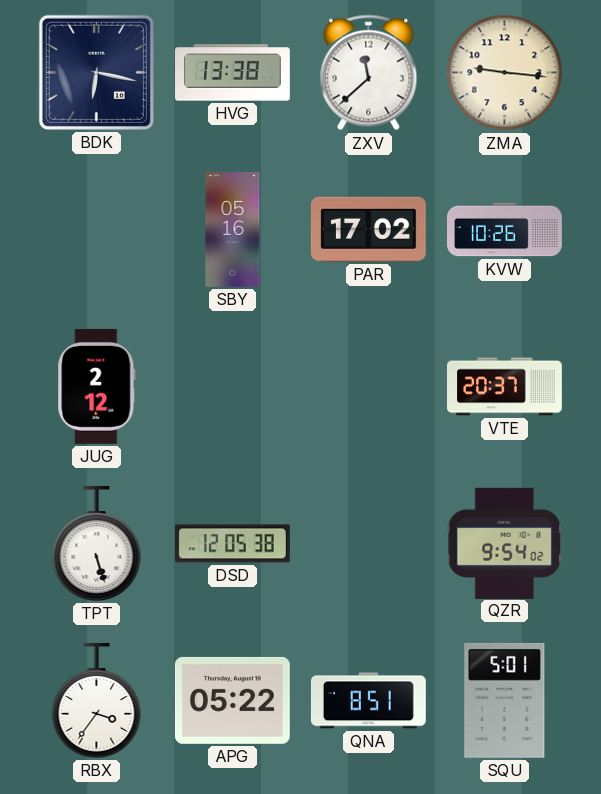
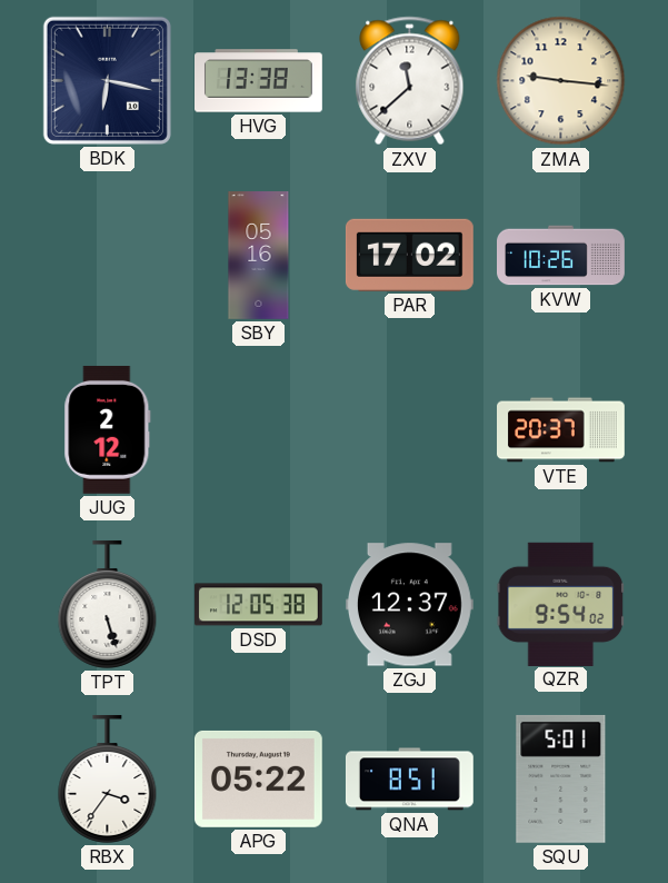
ZGJ: none -> 12:37
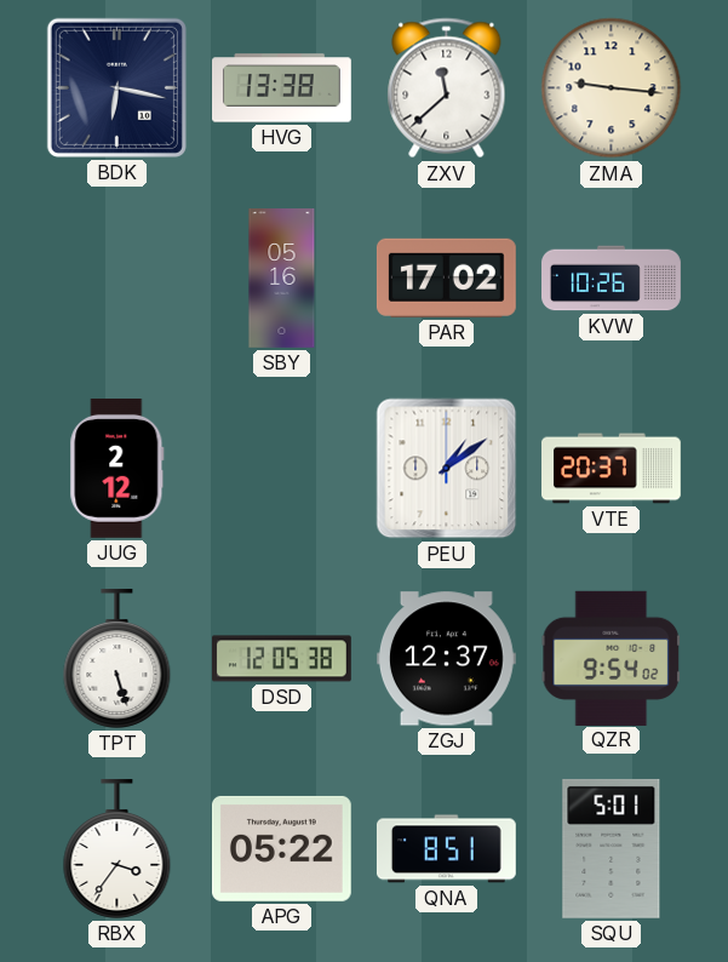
PEU: none -> 1:09
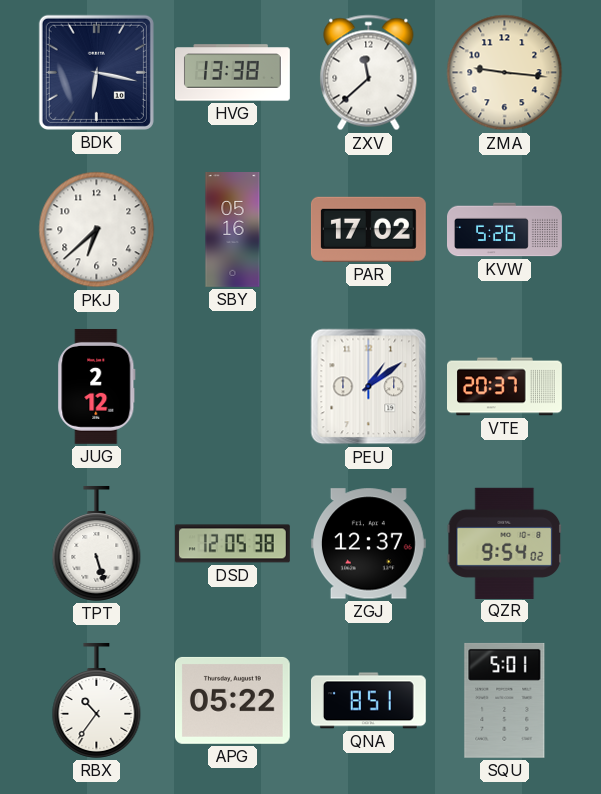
PKJ: none -> 6:38
KVW: 10:26 -> 5:26
RBX: 3:36 -> 10:36
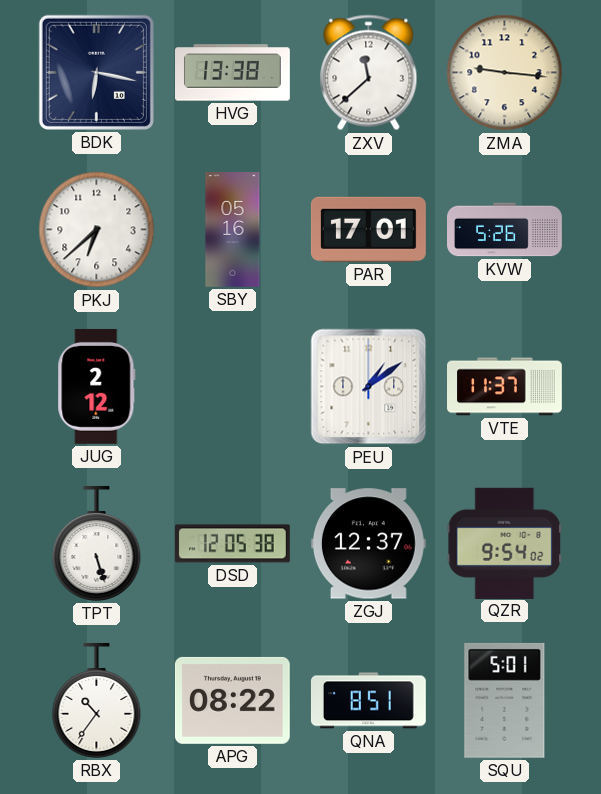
PAR: 17:02 -> 17:01
VTE: 20:37 -> 11:37
APG: 05:22 -> 08:22
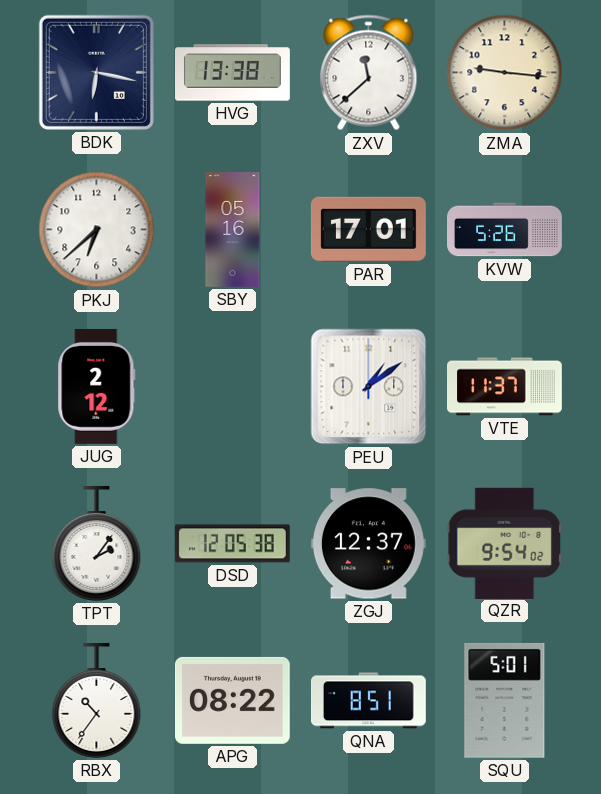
TPT: 5:27 -> 2:06
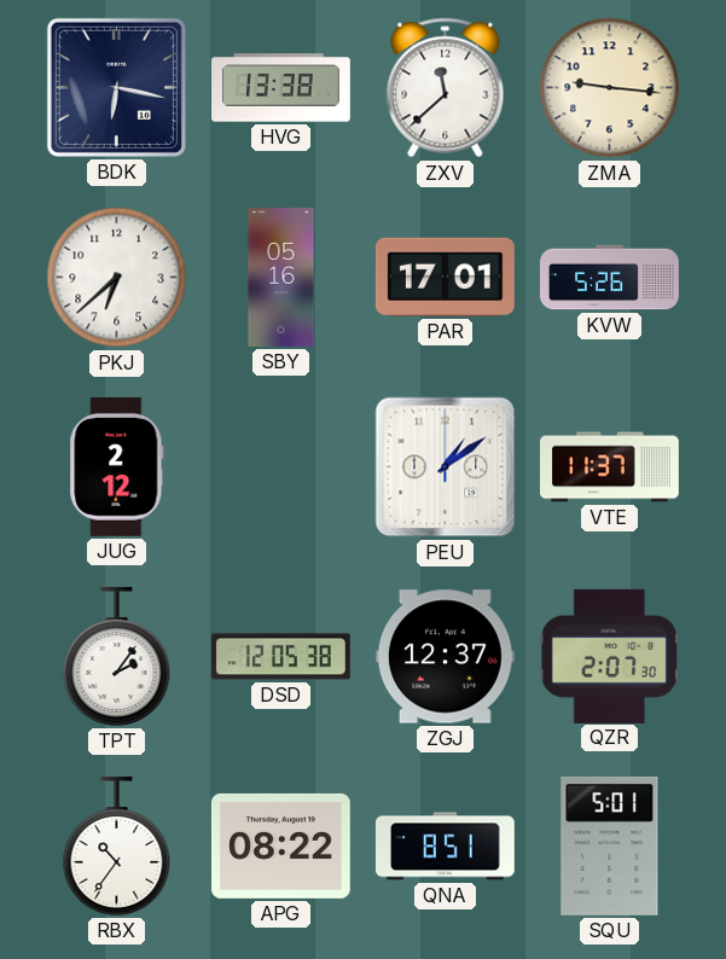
QZR: 9:54 -> 2:07
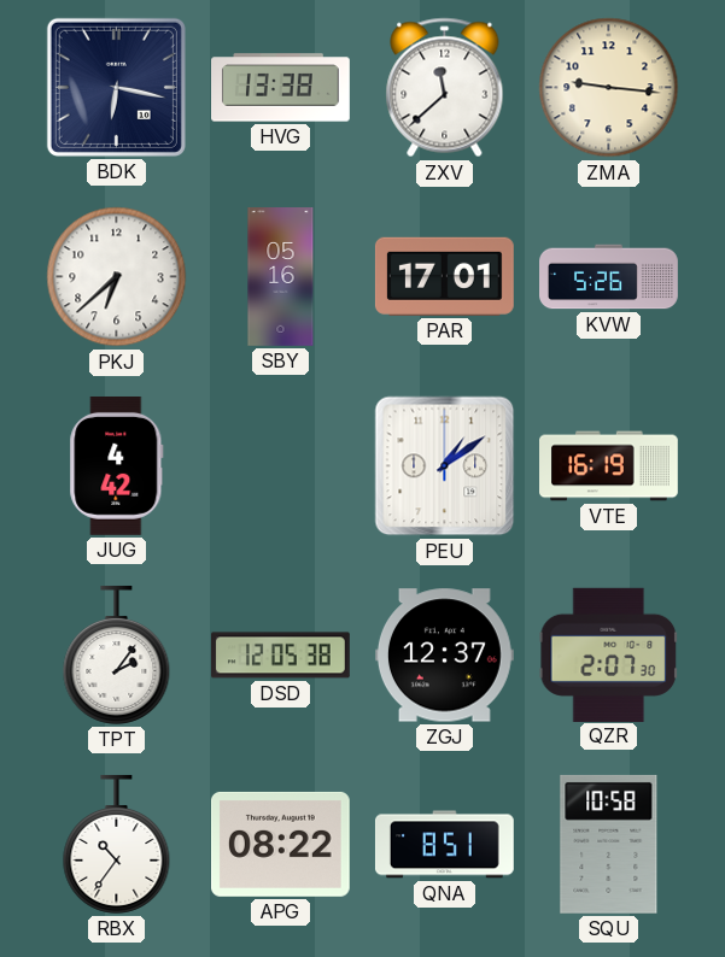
JUG: 2:12 -> 4:42
VTE: 11:37 -> 16:19
SQU: 5:01 -> 10:58
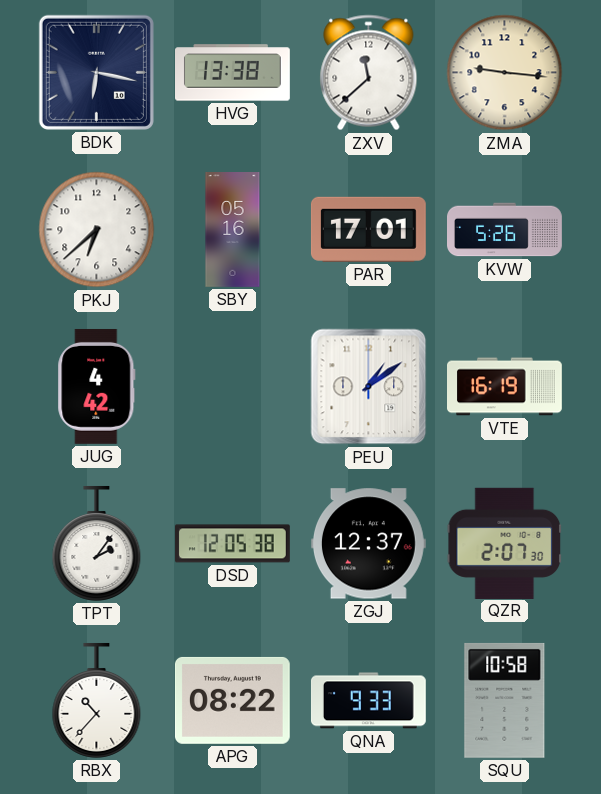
RBX: 10:36 -> 10:37
QNA: 8:51 -> 9:33
